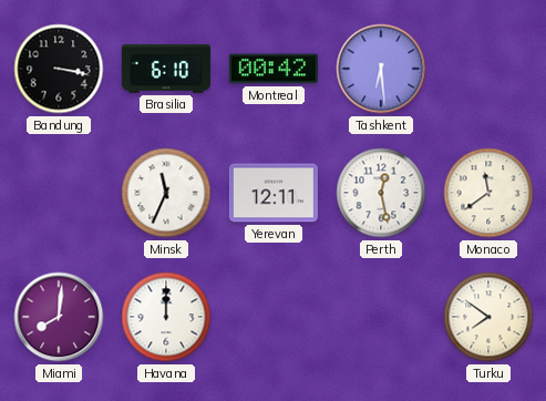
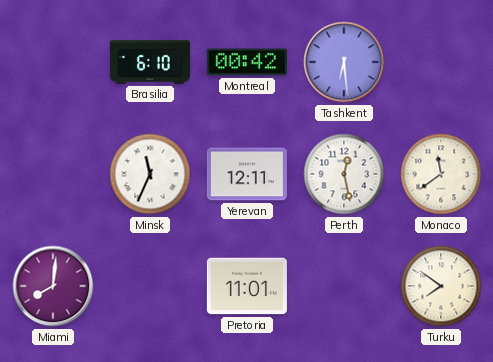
Bandung: 3:17 -> none
Havana: 12:00 -> none
Pretoria: none -> 11:01
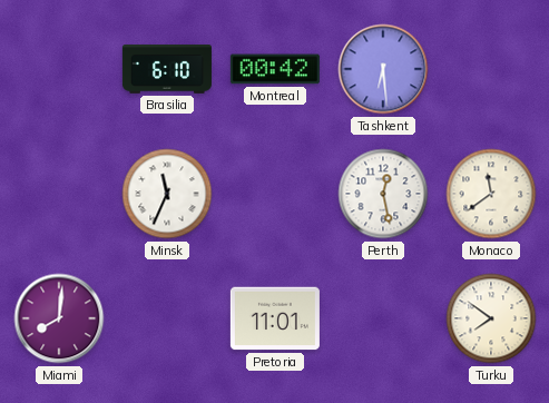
Yerevan: 12:11 -> none
